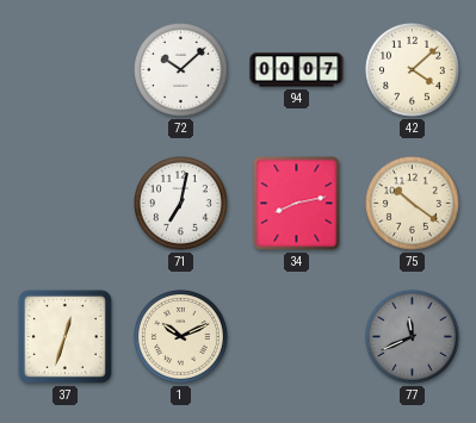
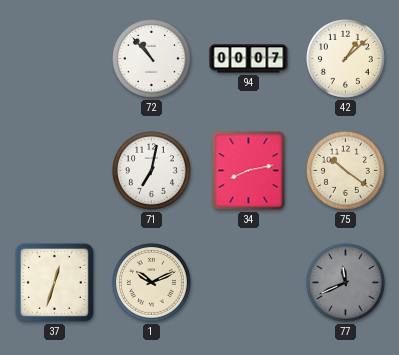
72: 10:08 -> 10:53
42: 4:08 -> 1:08
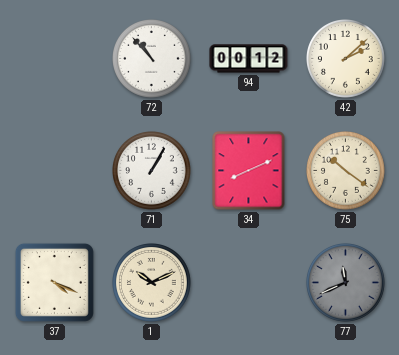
94: 00:07 -> 00:12
42: 1:08 -> 2:08
71: 7:02 -> 1:05
34: 8:13 -> 8:11
37: 12:33 -> 4:19
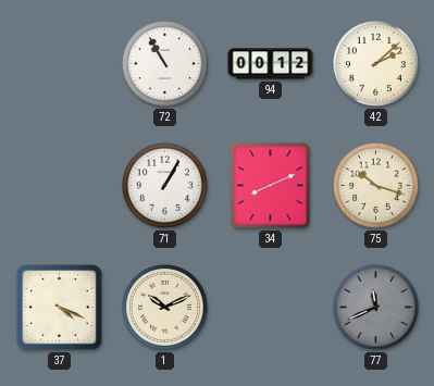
72: 10:53 -> 10:55
75: 10:21 -> 10:18
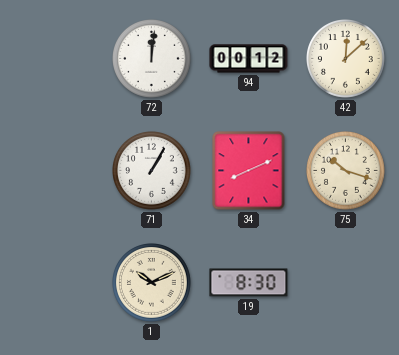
72: 10:55 -> 12:01
42: 2:08 -> 12:08
37: 4:19 -> none
19: none -> 8:30
77: 11:41 -> none
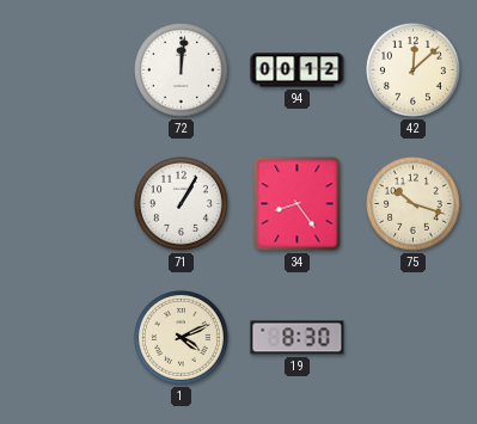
34: 8:11 -> 8:24
1: 10:11 -> 4:11
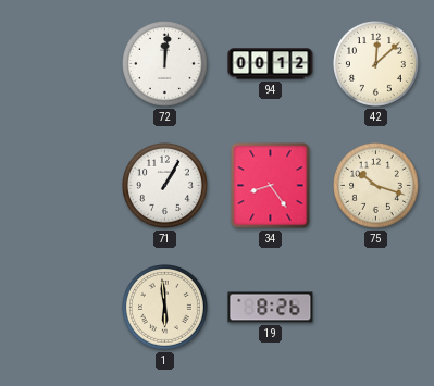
1: 4:11 -> 5:59
19: 8:30 -> 8:26
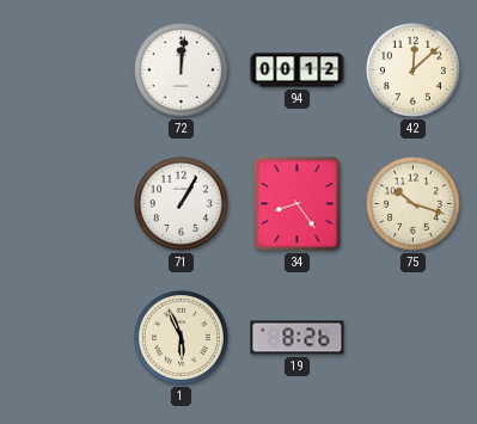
1: 5:59 -> 5:56
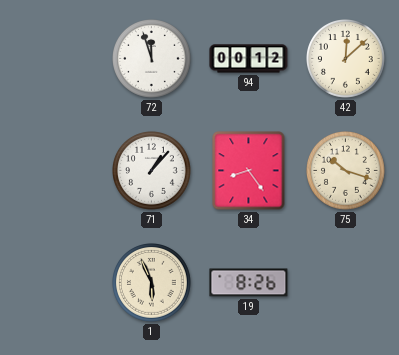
72: 12:01 -> 11:57
71: 1:05 -> 1:07
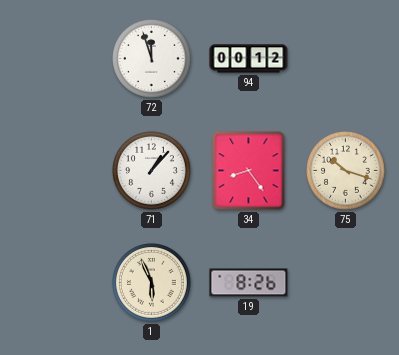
42: 12:08 -> none
